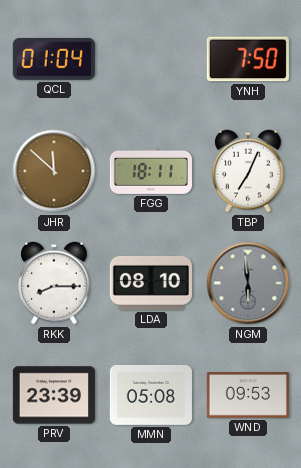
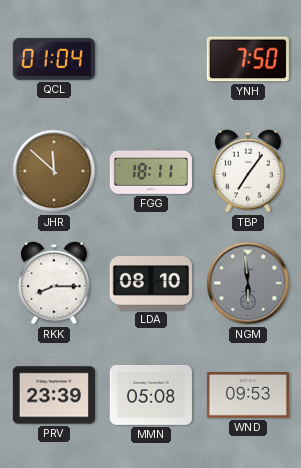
TBP: 7:04 -> 7:06
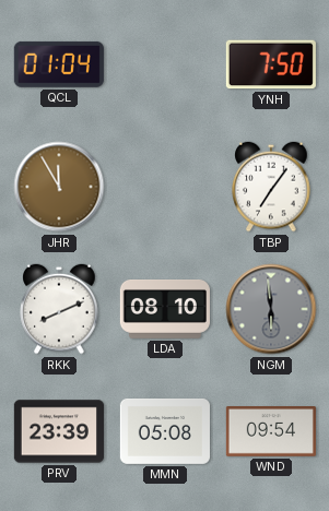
JHR: 11:52 -> 11:55
FGG: 18:11 -> none
RKK: 8:15 -> 8:11
WND: 09:53 -> 09:54
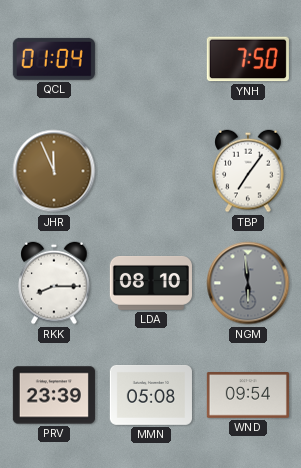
JHR: 11:55 -> 11:56
RKK: 8:11 -> 8:15
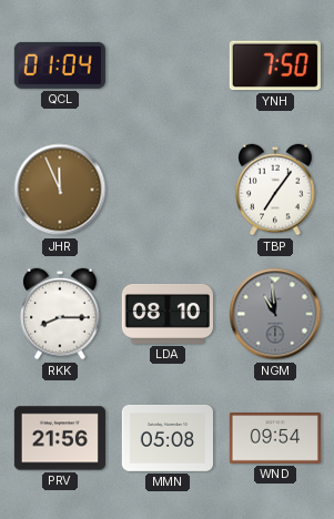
NGM: 5:59 -> 10:59
PRV: 23:39 -> 21:56
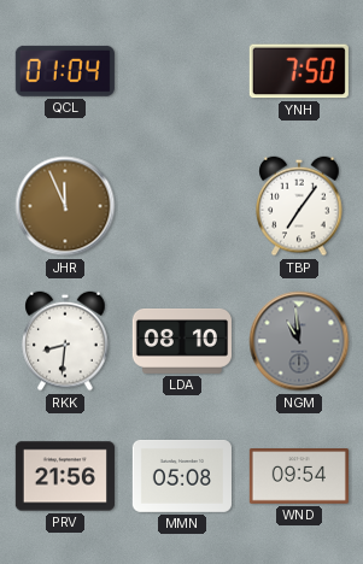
RKK: 8:15 -> 8:31
